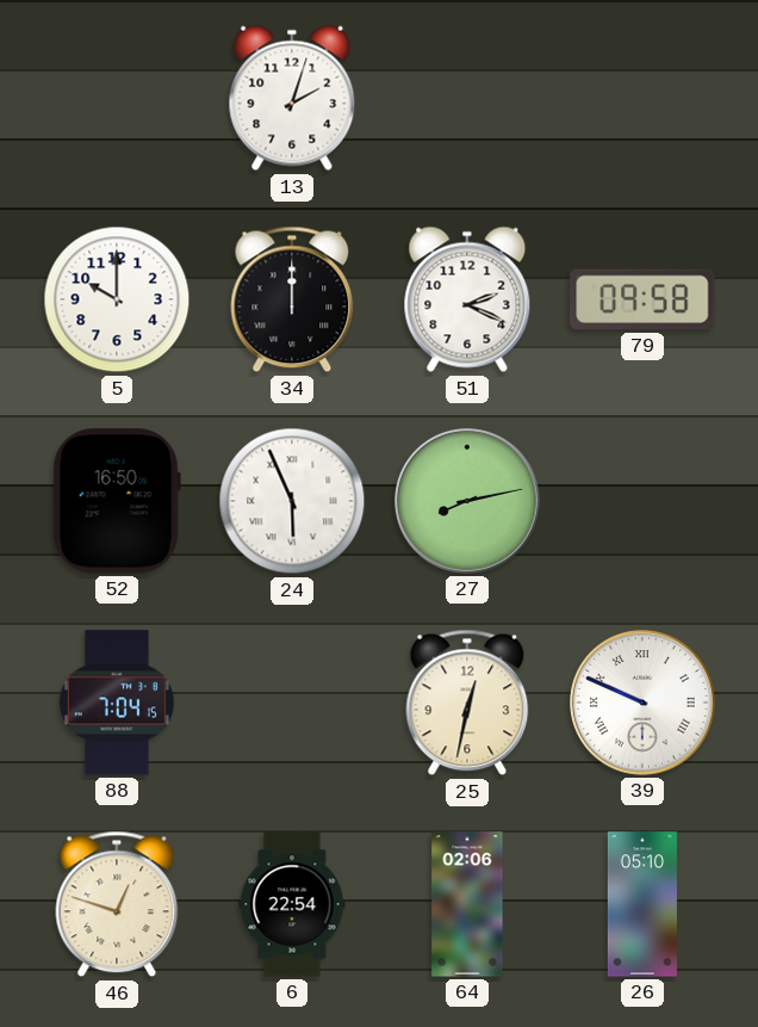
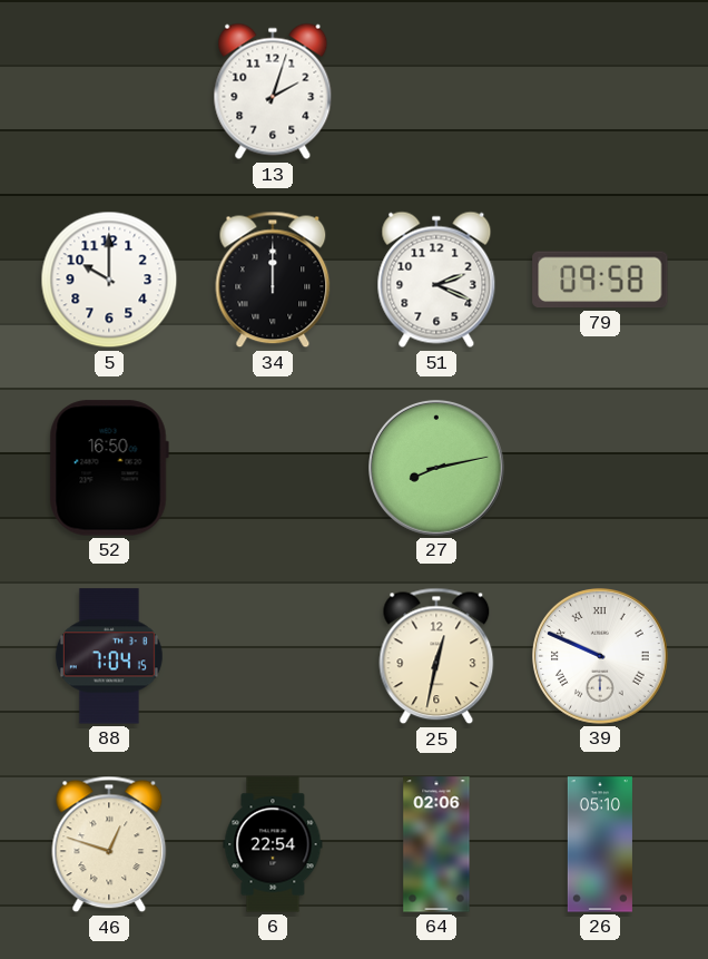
24: 5:56 -> none
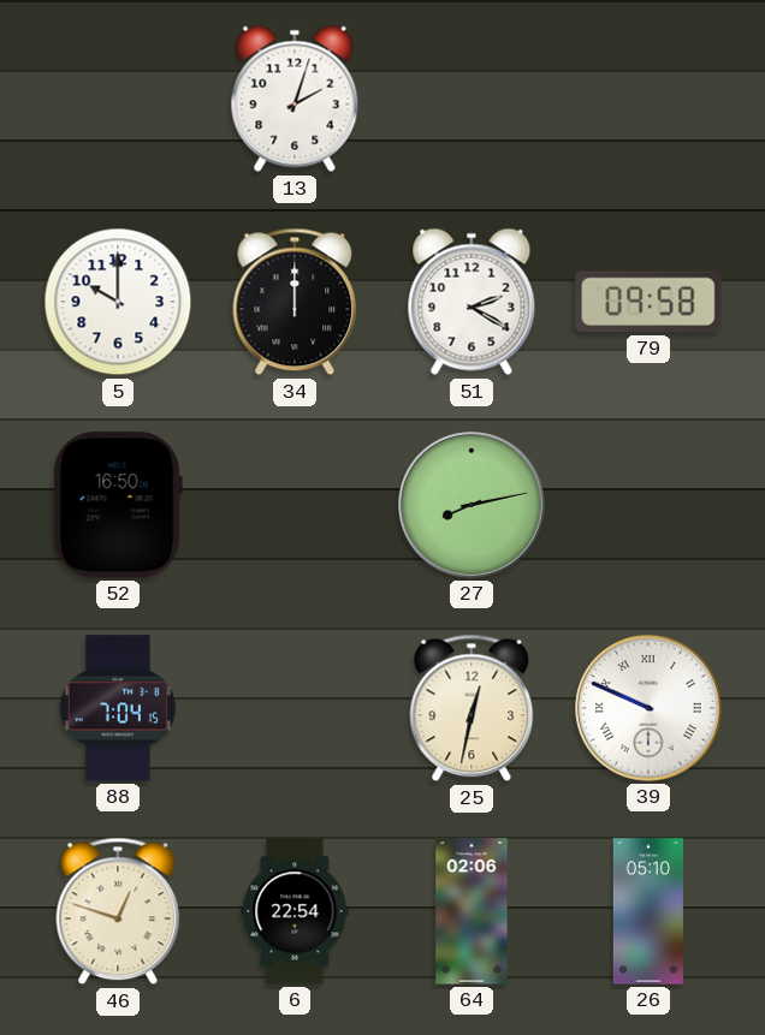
51: 2:19 -> 2:20
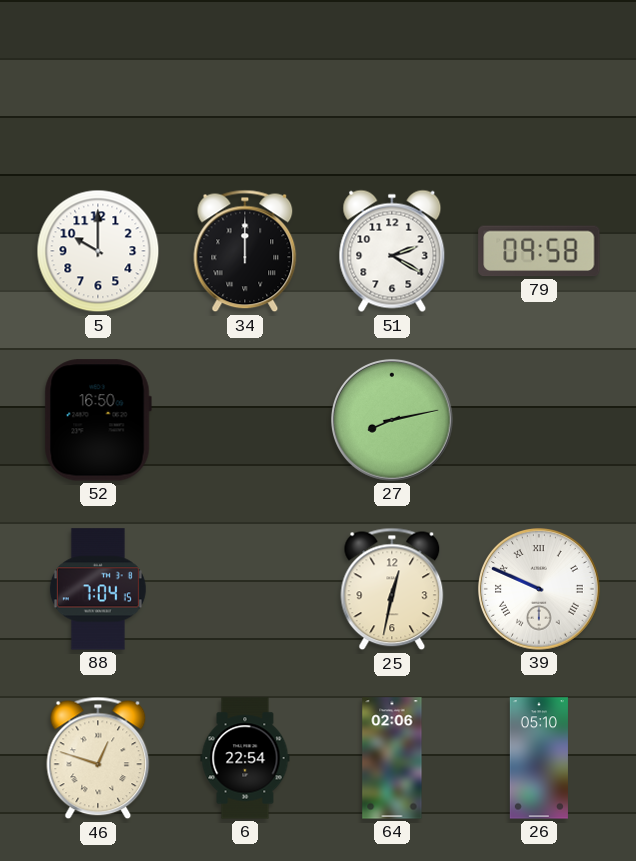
13: 2:03 -> none
